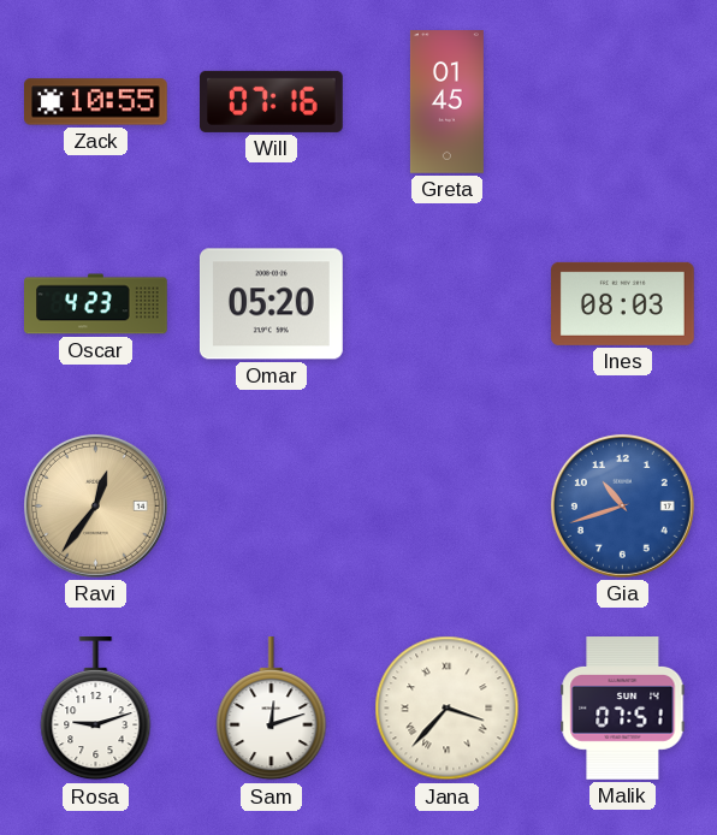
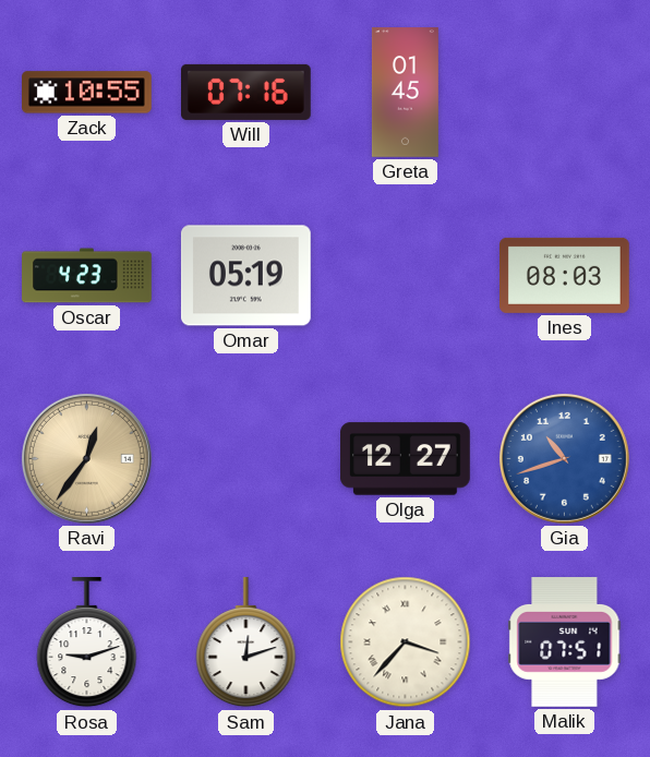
Omar: 05:20 -> 05:19
Olga: none -> 12:27
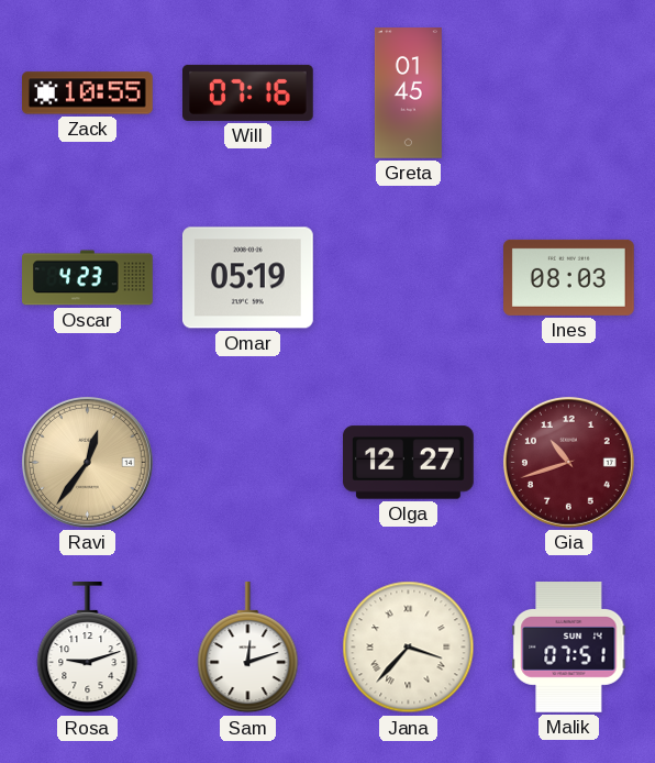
Gia dial: blue -> burgundy
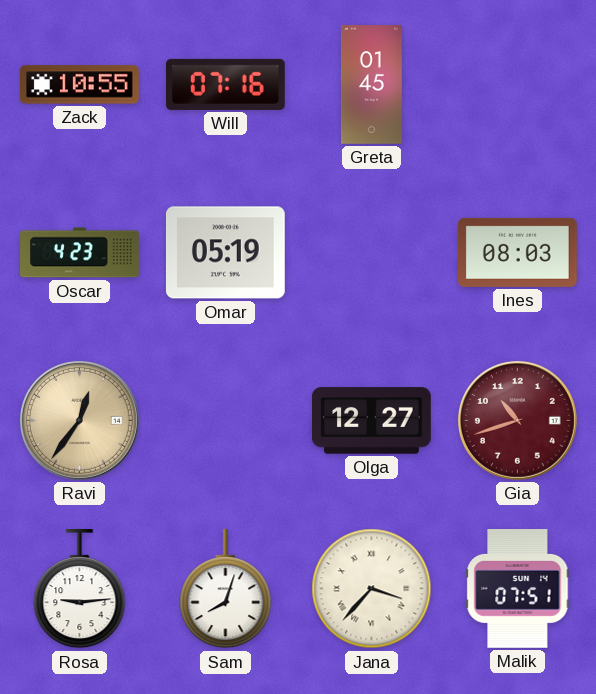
Rosa: 9:12 -> 9:14
Sam: 12:12 -> 8:03
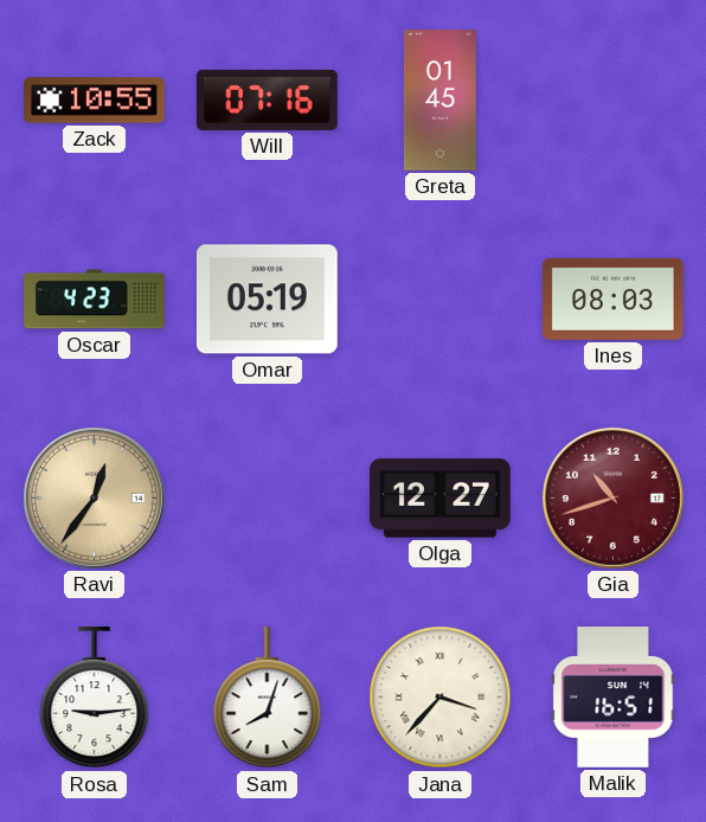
Malik: 07:51 -> 16:51
